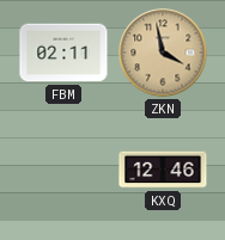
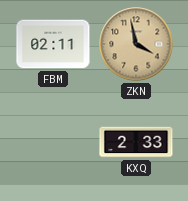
KXQ: 12:46 -> 2:33
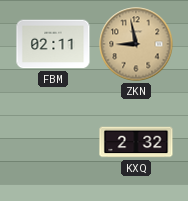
ZKN: 3:58 -> 8:58
KXQ: 2:33 -> 2:32
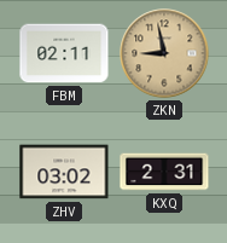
ZHV: none -> 03:02
KXQ: 2:32 -> 2:31
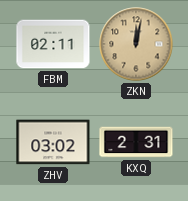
ZKN: 8:58 -> 12:02
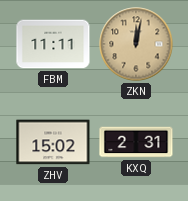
FBM: 02:11 -> 11:11
ZHV: 03:02 -> 15:02
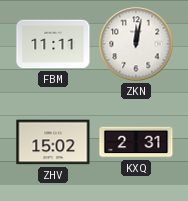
ZKN dial: champagne -> white
